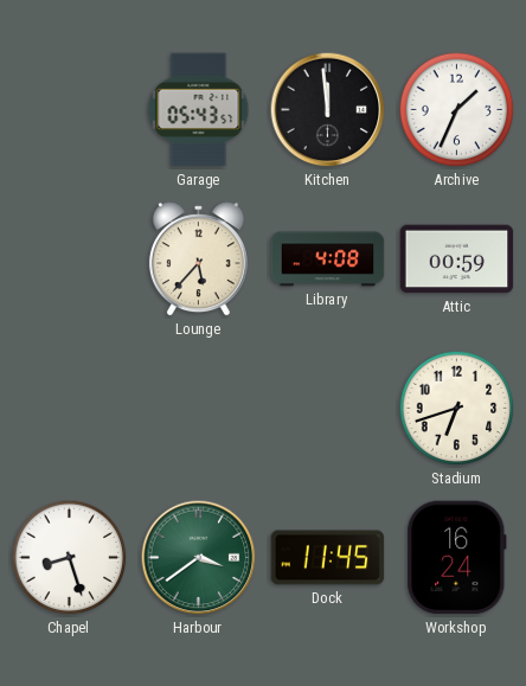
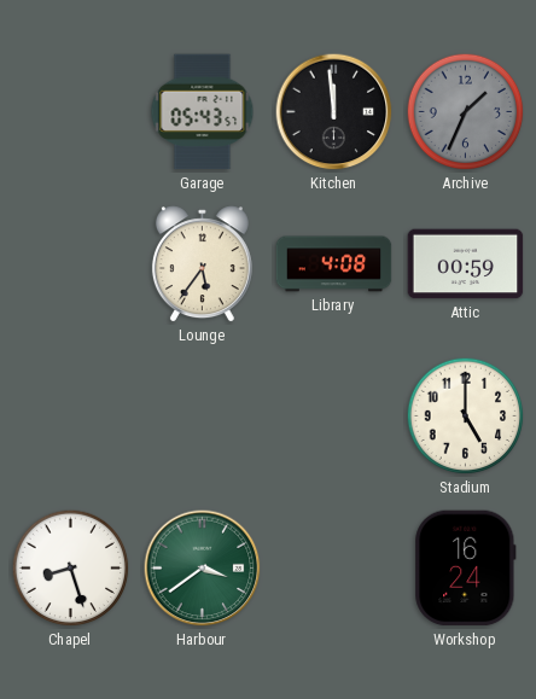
Archive dial: white -> grey
Lounge: 5:37 -> 5:36
Stadium: 6:42 -> 5:00
Dock: 11:45 -> none
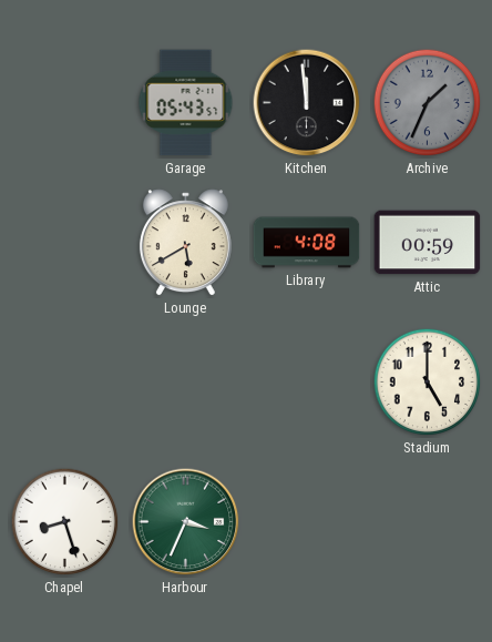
Lounge: 5:36 -> 5:40
Harbour: 3:39 -> 3:34
Workshop: 16:24 -> none
